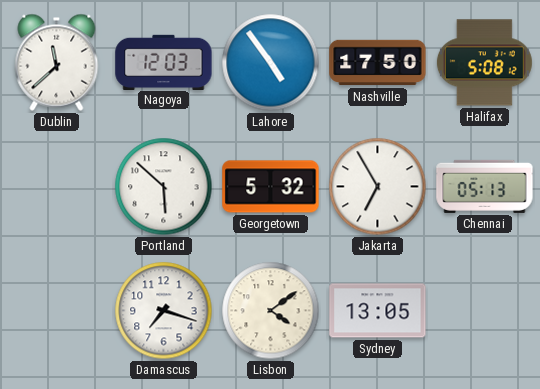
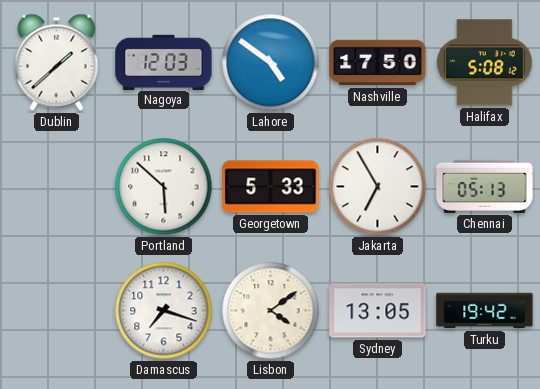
Dublin: 11:38 -> 1:38
Lahore: 4:54 -> 4:51
Georgetown: 5:32 -> 5:33
Turku: none -> 19:42
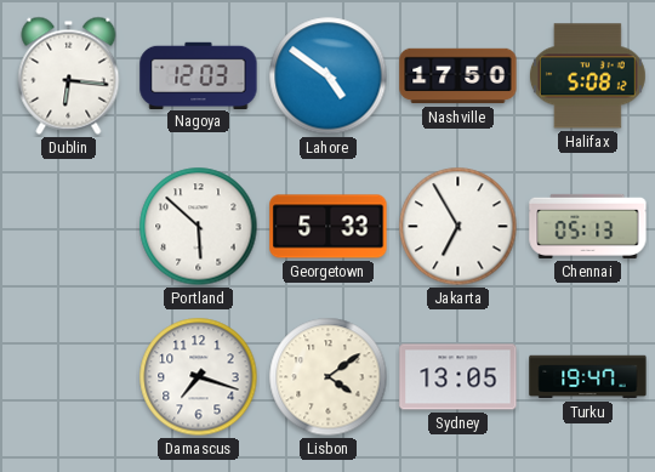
Dublin: 1:38 -> 6:16
Turku: 19:42 -> 19:47
